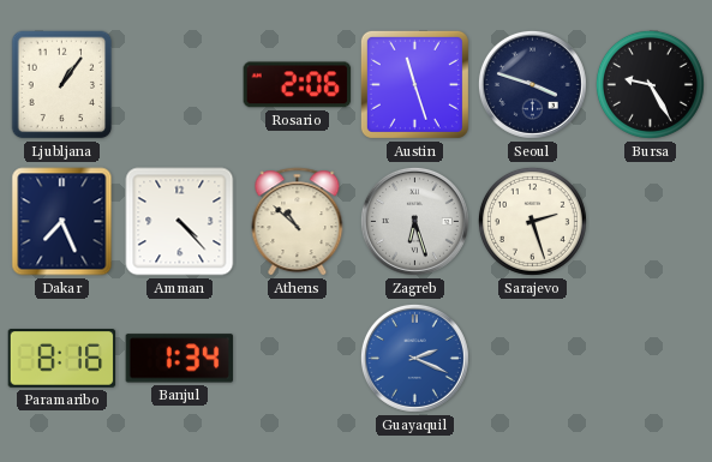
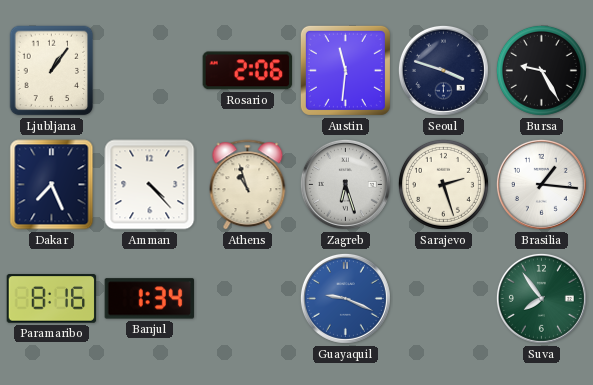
Austin: 11:27 -> 11:31
Athens: 10:52 -> 10:57
Brasilia: none -> 1:16
Guayaquil: 2:19 -> 9:19
Suva: none -> 7:54
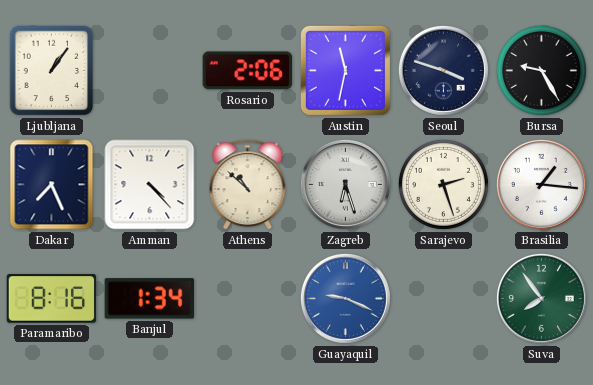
Austin: 11:31 -> 11:32
Athens: 10:57 -> 10:52
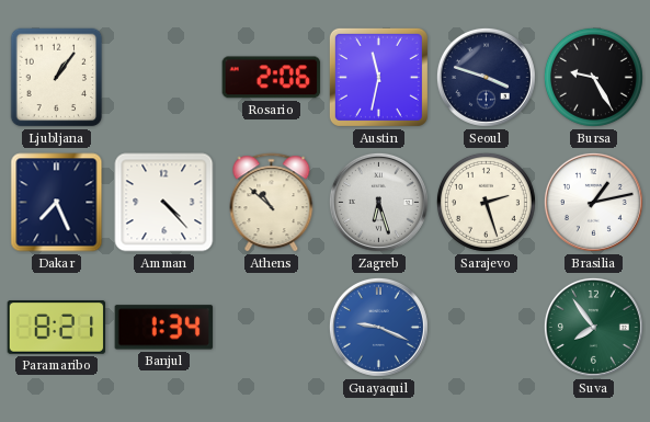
Brasilia: 1:16 -> 1:13
Paramaribo: 8:16 -> 8:21
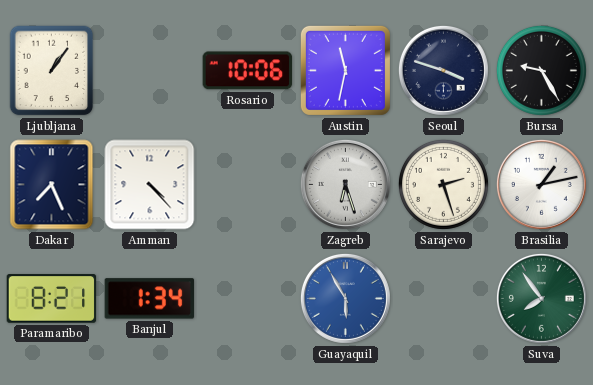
Rosario: 2:06 -> 10:06
Athens: 10:52 -> none
Guayaquil: 9:19 -> 5:55
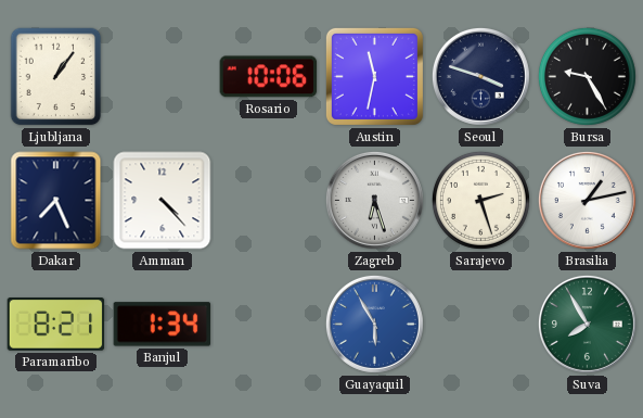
Suva: 7:54 -> 7:55
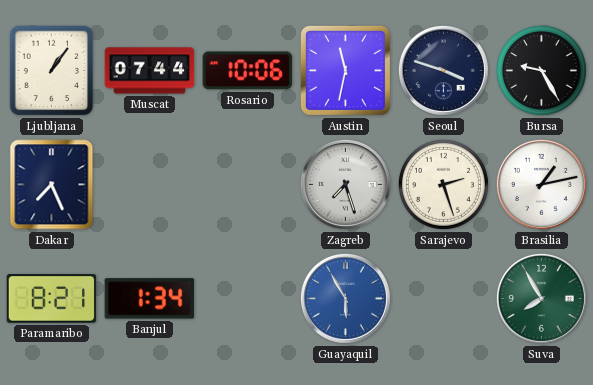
Muscat: none -> 07:44
Amman: 4:23 -> none
Zagreb: 6:27 -> 7:27
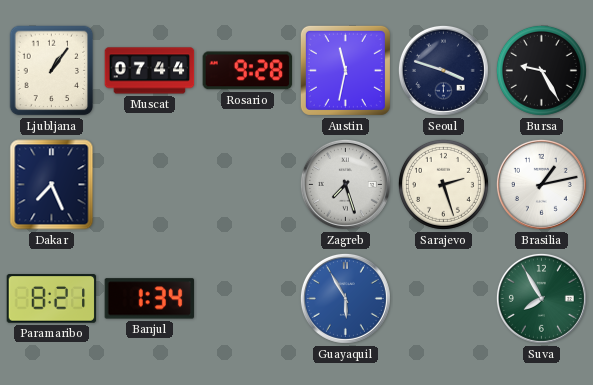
Rosario: 10:06 -> 9:28
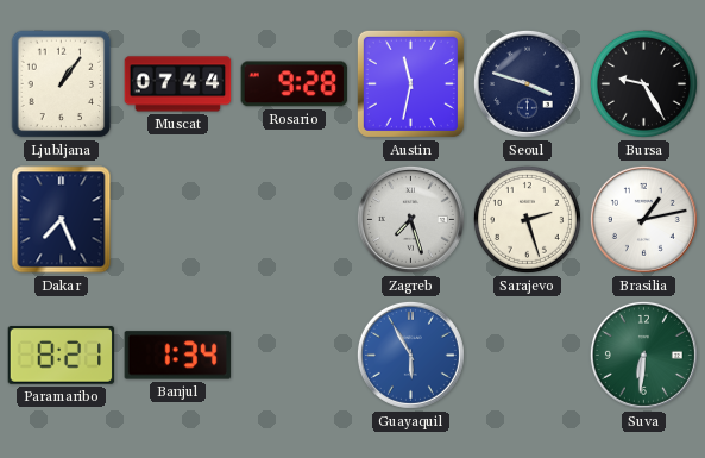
Suva: 7:55 -> 6:31
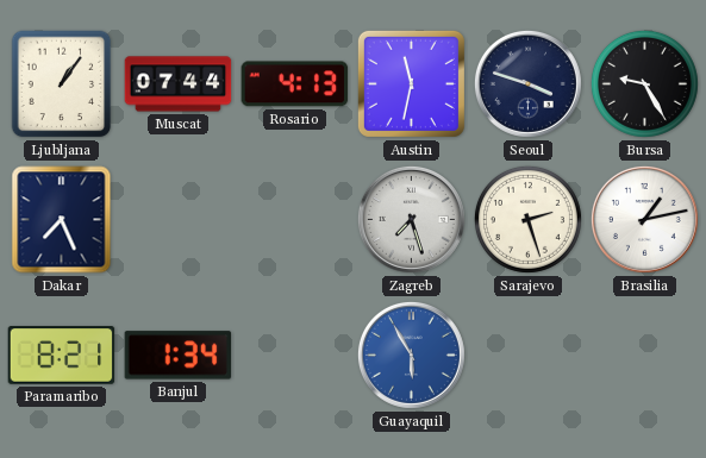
Rosario: 9:28 -> 4:13
Suva: 6:31 -> none
